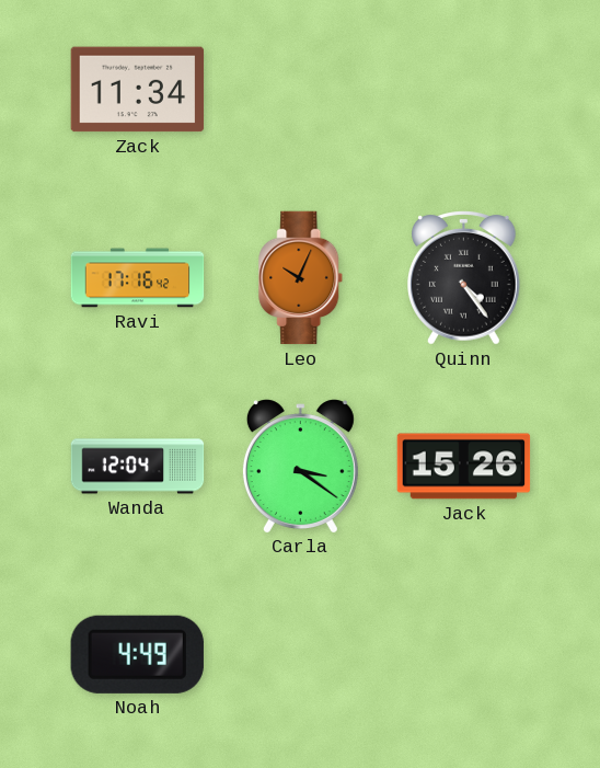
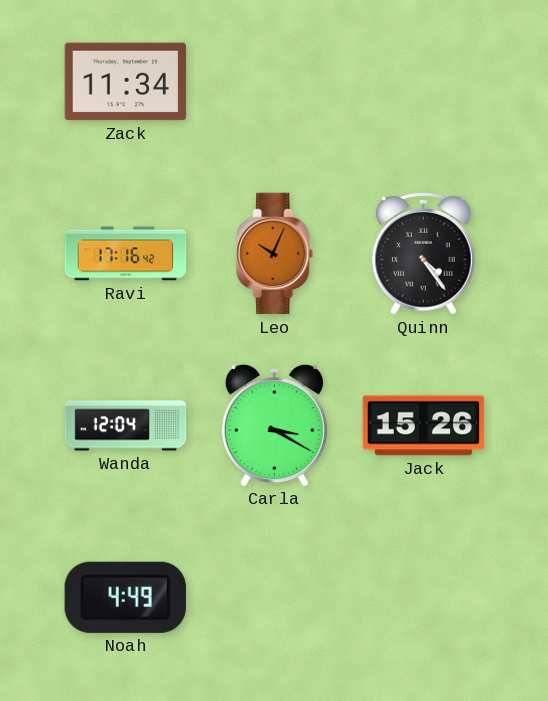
Carla: 3:21 -> 3:20
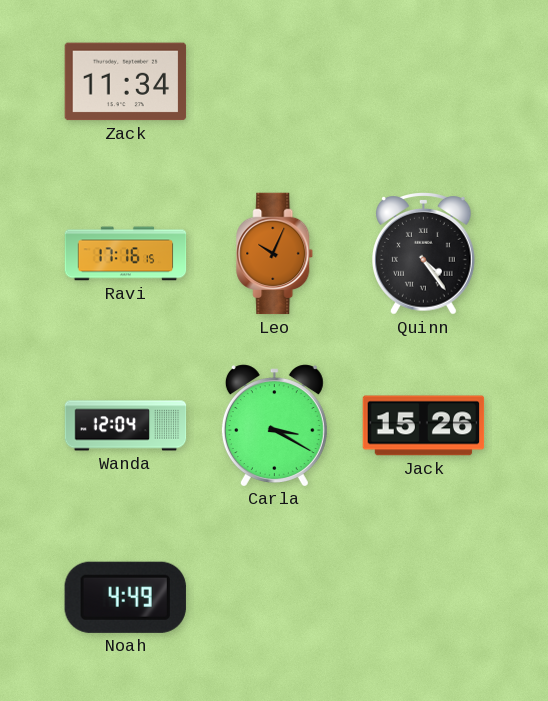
Ravi: 17:16:42 -> 17:16:15
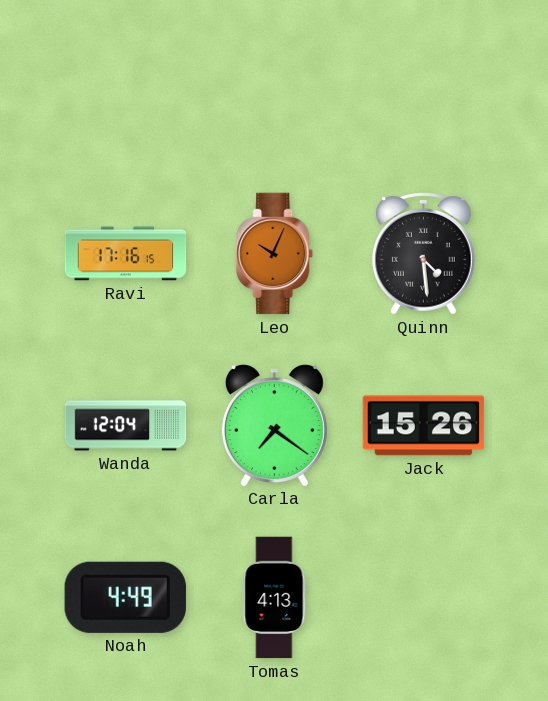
Zack: 11:34 -> none
Quinn: 4:24 -> 4:29
Carla: 3:20 -> 7:21
Tomas: none -> 4:13
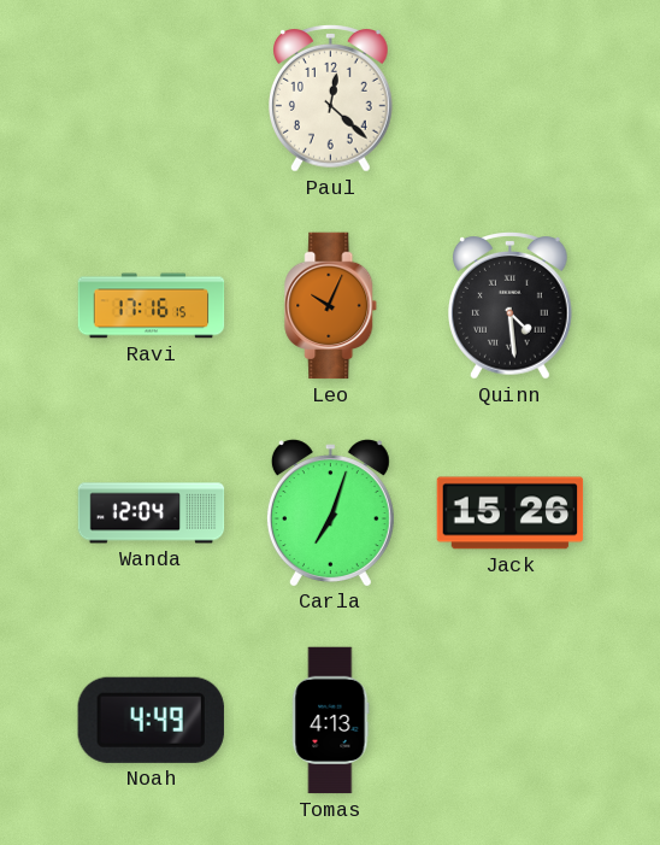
Paul: none -> 12:22
Carla: 7:21 -> 7:03
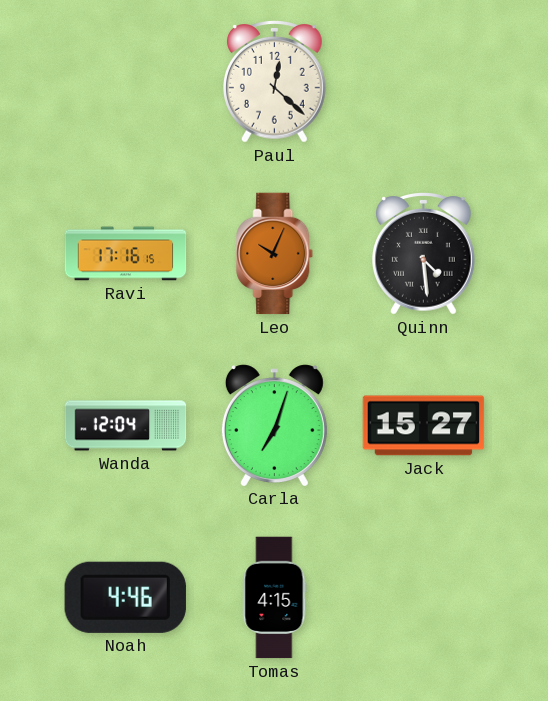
Jack: 15:26 -> 15:27
Noah: 4:49 -> 4:46
Tomas: 4:13 -> 4:15
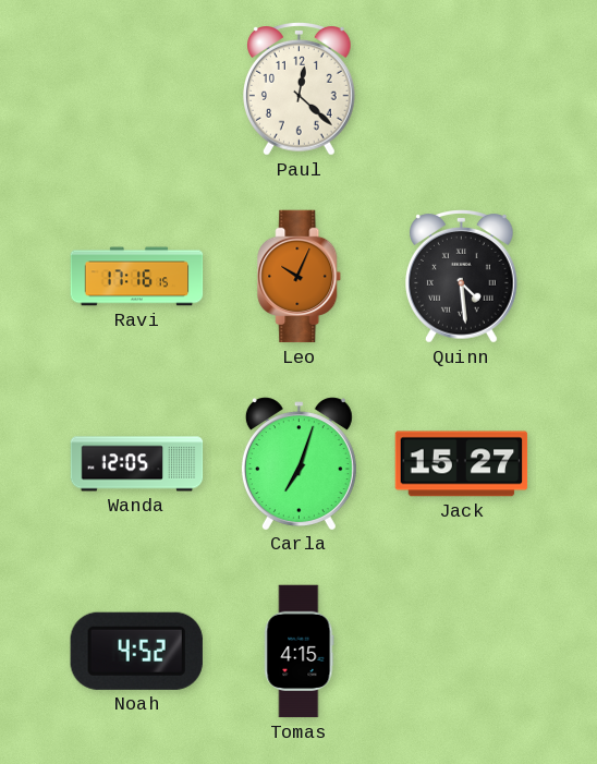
Wanda: 12:04 -> 12:05
Noah: 4:46 -> 4:52
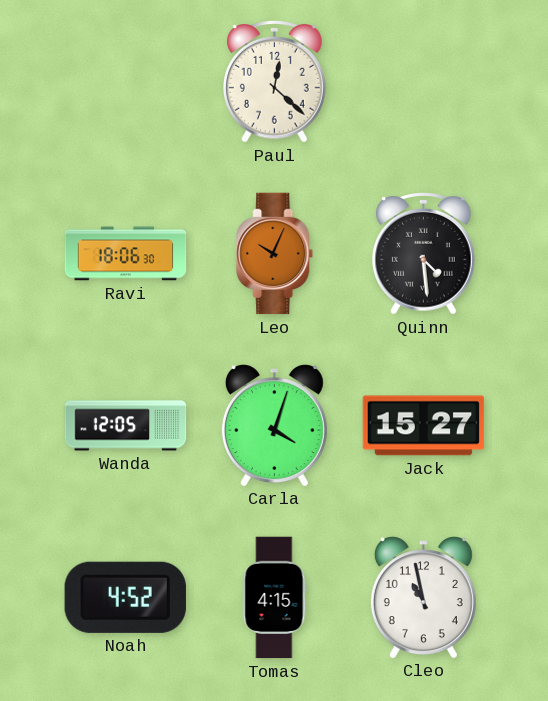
Ravi: 17:16 -> 18:06
Carla: 7:03 -> 4:03
Cleo: none -> 10:58
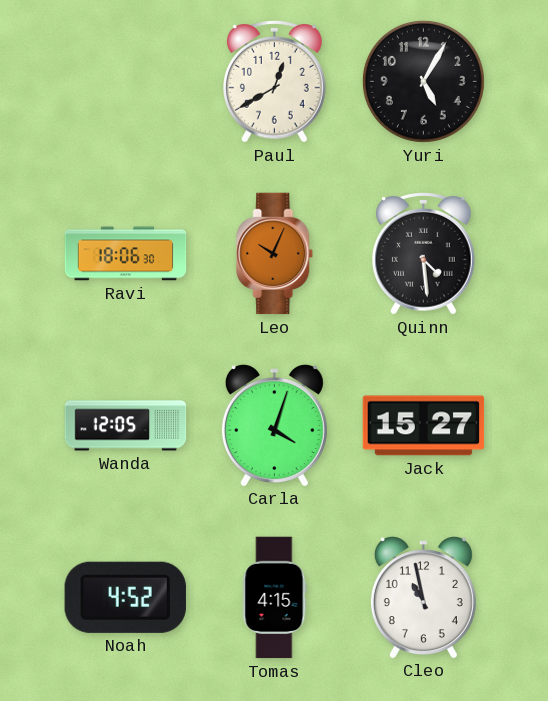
Paul: 12:22 -> 12:40
Yuri: none -> 5:05
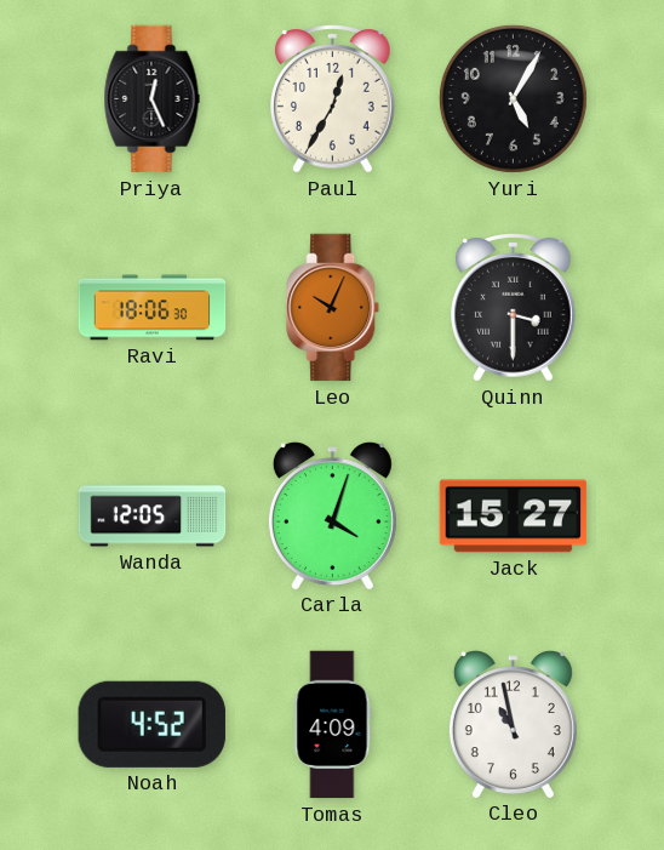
Priya: none -> 12:26
Paul: 12:40 -> 12:35
Quinn: 4:29 -> 3:30
Tomas: 4:15 -> 4:09
